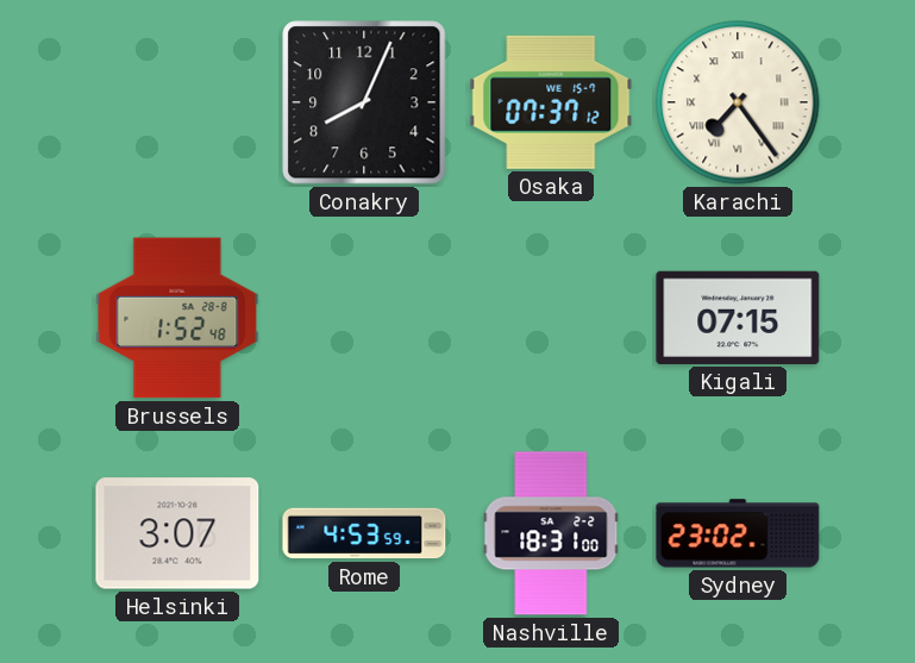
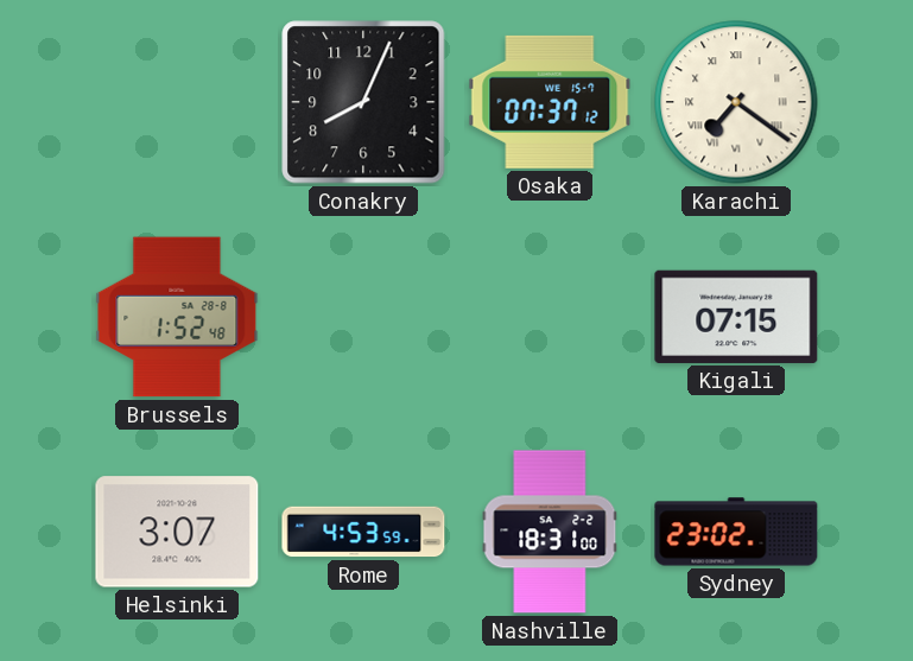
Karachi: 7:24 -> 7:21
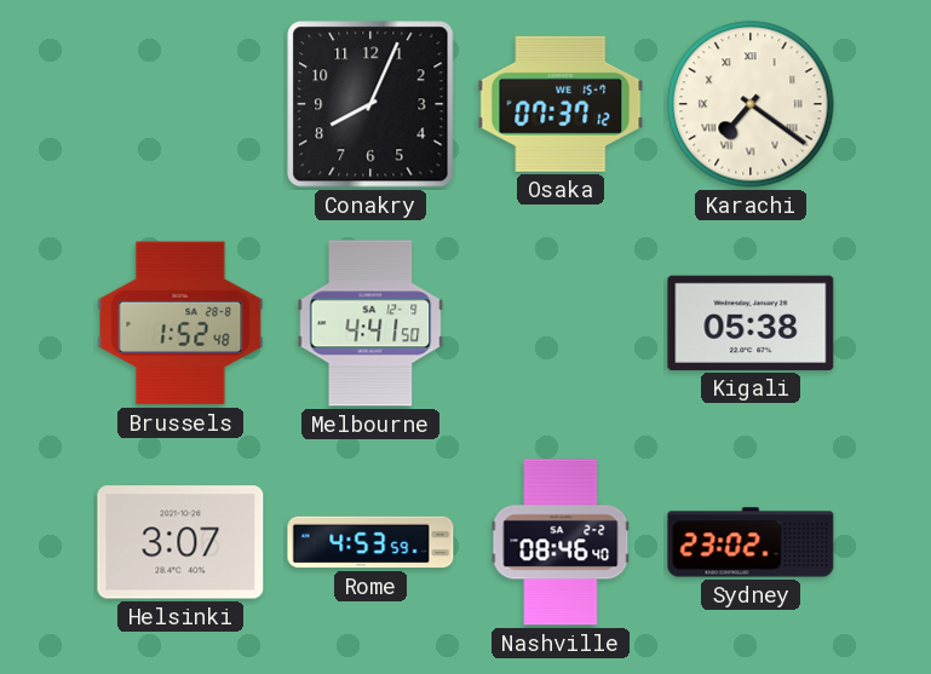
Melbourne: none -> 4:41
Kigali: 07:15 -> 05:38
Nashville: 18:31 -> 08:46
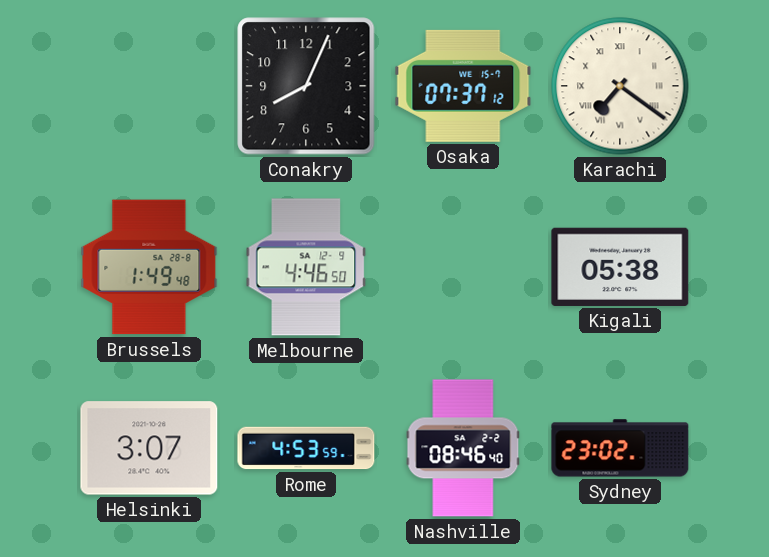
Brussels: 1:52 -> 1:49
Melbourne: 4:41 -> 4:46
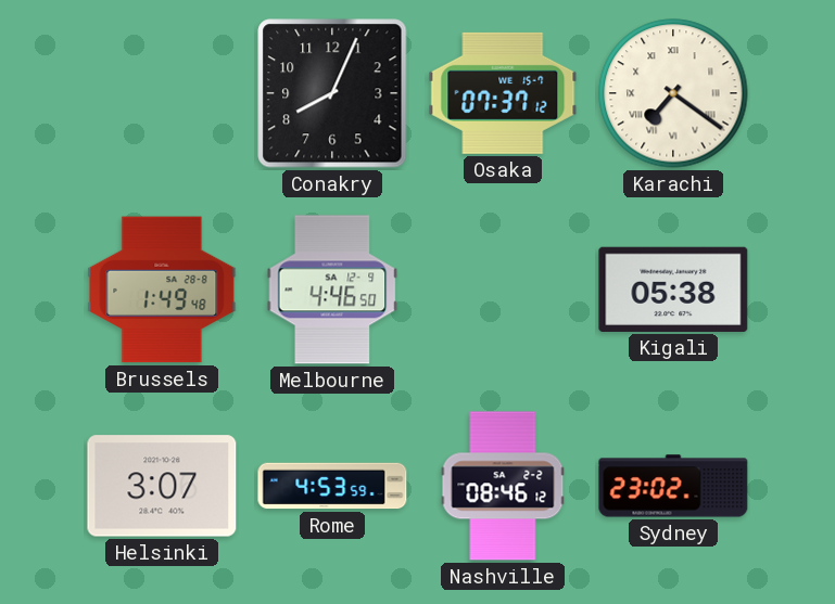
Nashville: 08:46:40 -> 08:46:12
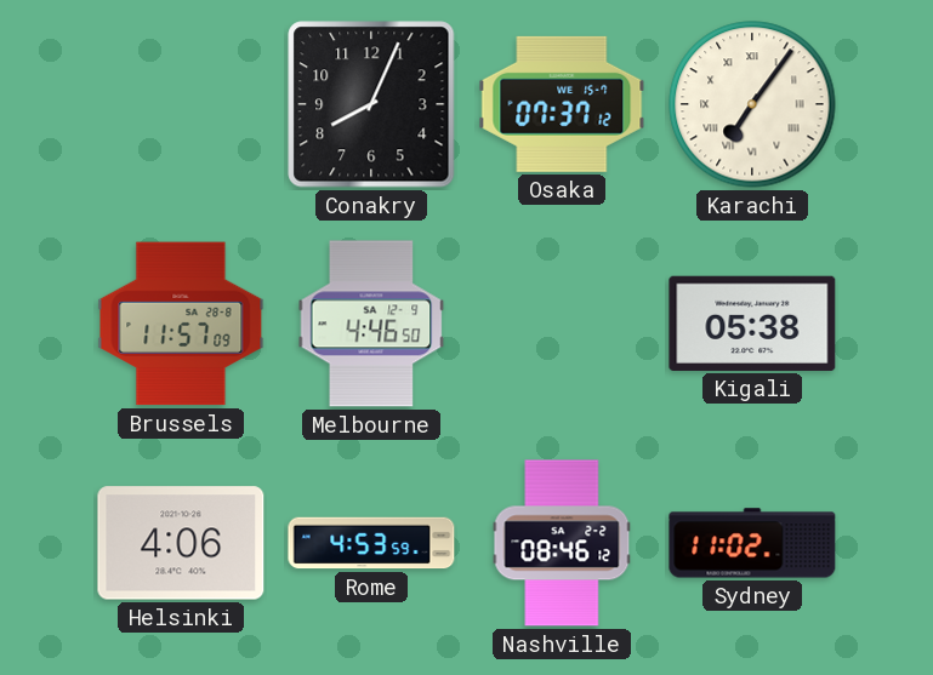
Karachi: 7:21 -> 7:06
Brussels: 1:49 -> 11:57
Helsinki: 3:07 -> 4:06
Sydney: 23:02 -> 11:02
